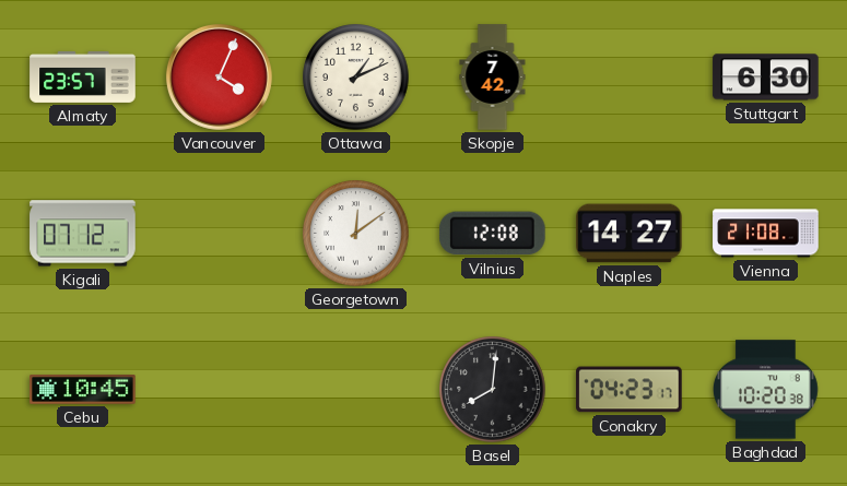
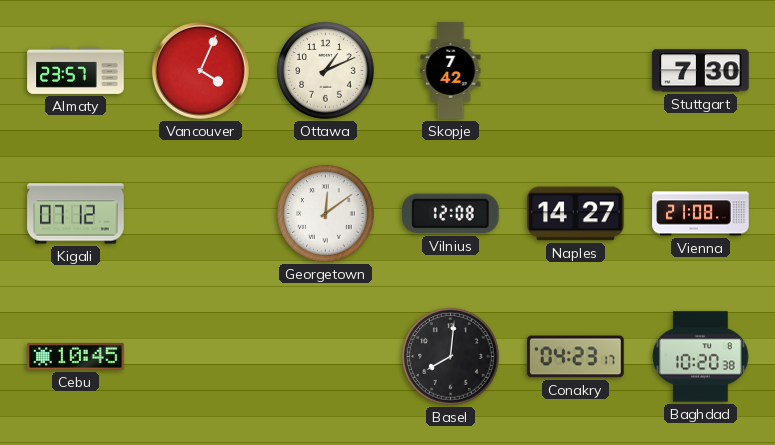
Stuttgart: 6:30 -> 7:30
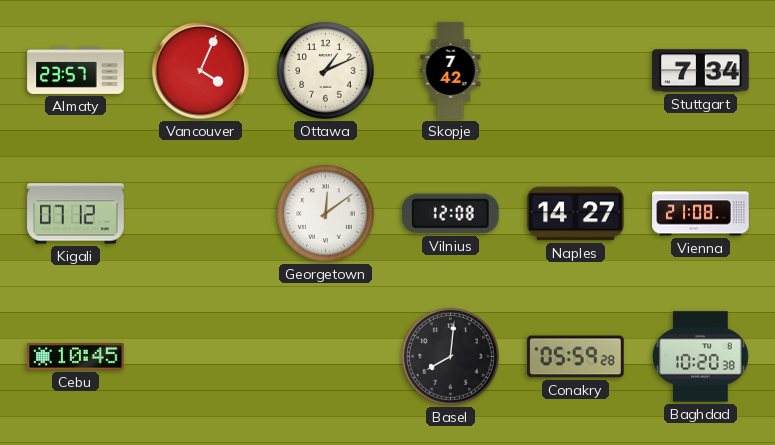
Stuttgart: 7:30 -> 7:34
Conakry: 04:23 -> 05:59
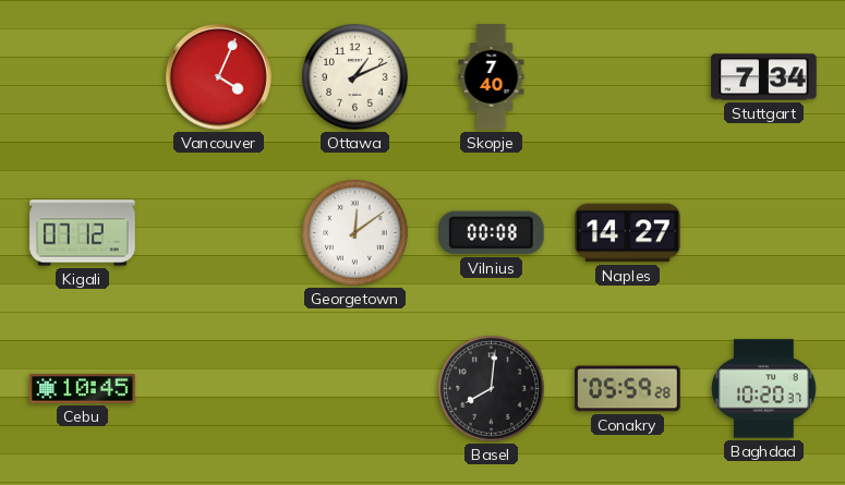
Almaty: 23:57 -> none
Skopje: 7:42 -> 7:40
Vilnius: 12:08 -> 00:08
Vienna: 21:08 -> none
Baghdad: 10:20:38 -> 10:20:37
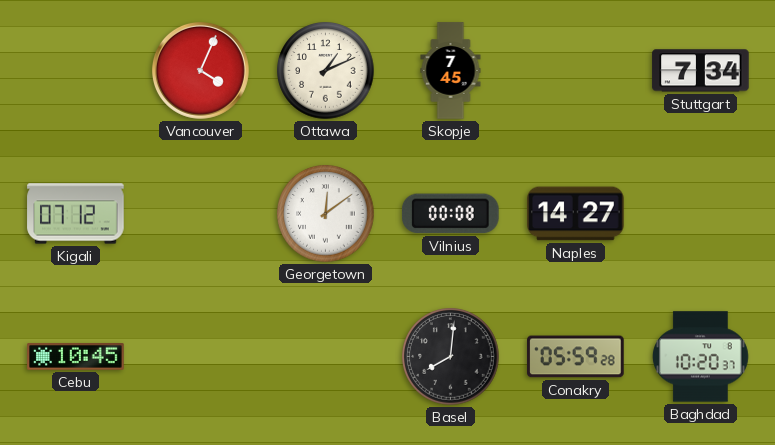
Skopje: 7:40 -> 7:45
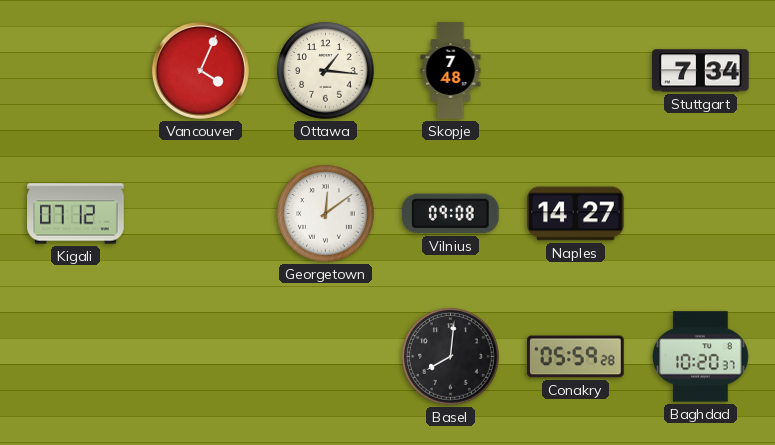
Ottawa: 1:11 -> 1:16
Skopje: 7:45 -> 7:48
Vilnius: 00:08 -> 09:08
Cebu: 10:45 -> none
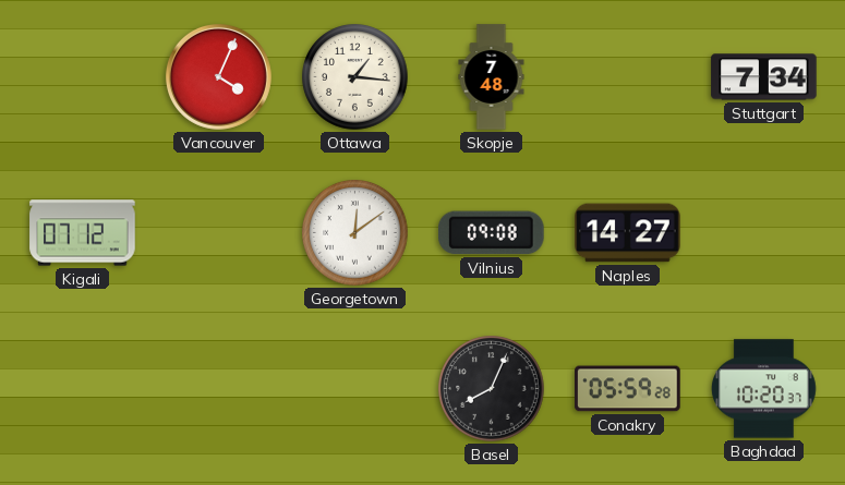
Basel: 8:01 -> 8:04
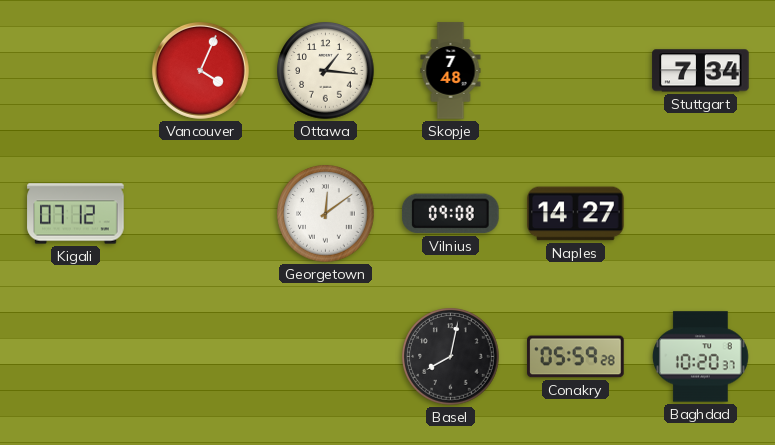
Basel: 8:04 -> 8:02
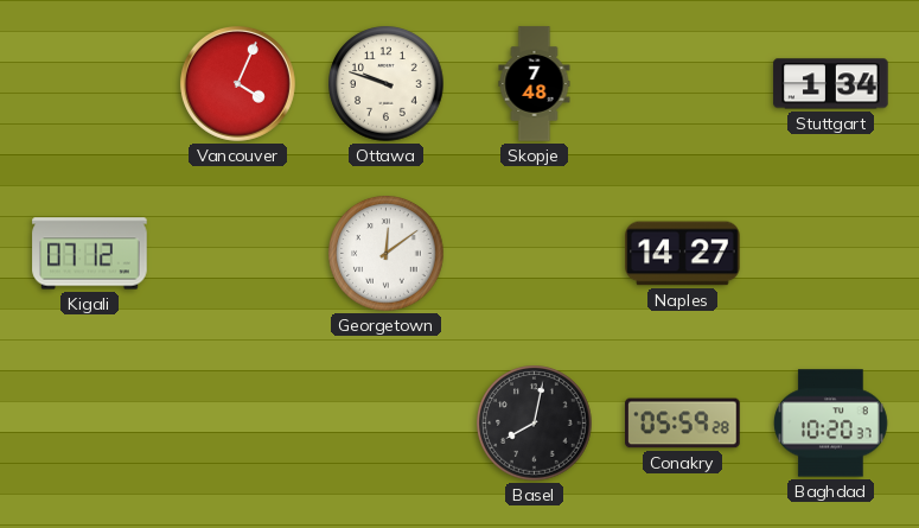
Ottawa: 1:16 -> 9:48
Stuttgart: 7:34 -> 1:34
Vilnius: 09:08 -> none
